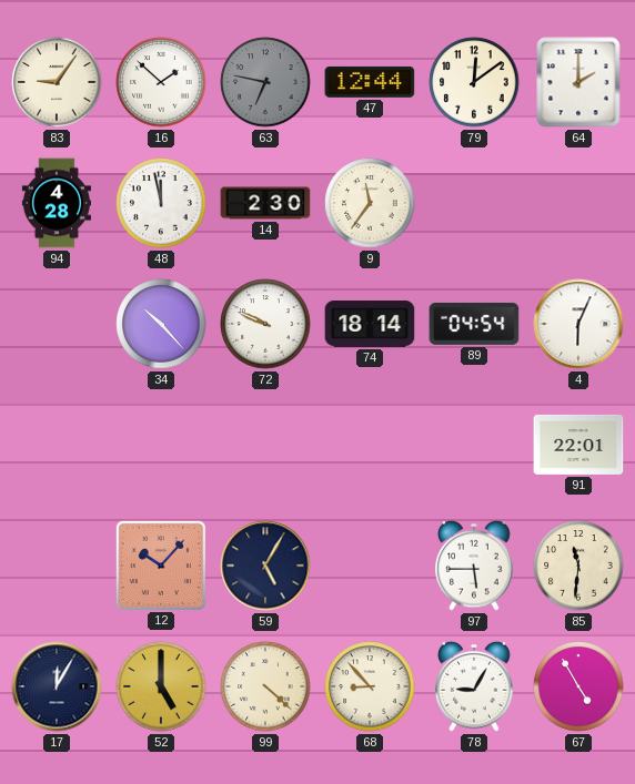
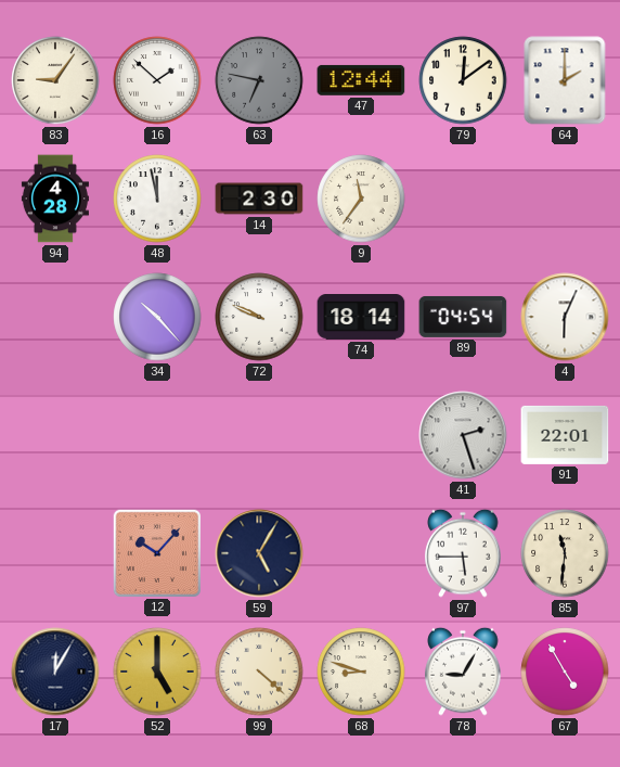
41: none -> 2:27
68: 8:53 -> 8:48
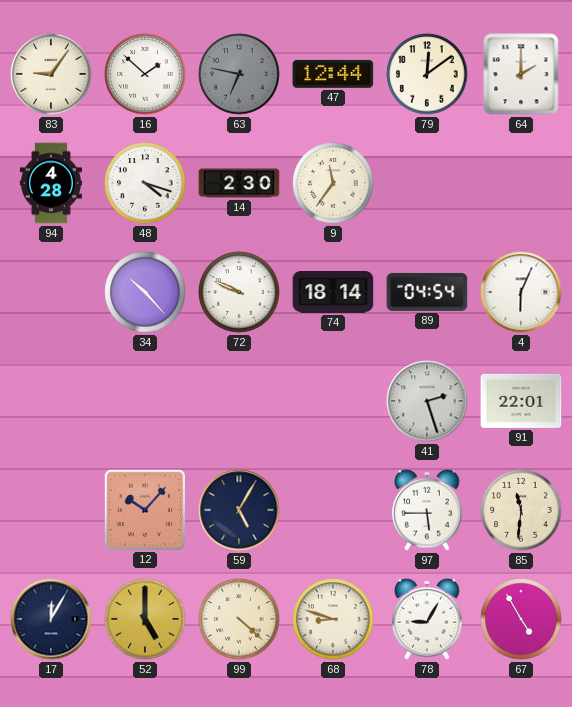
48: 11:58 -> 4:18
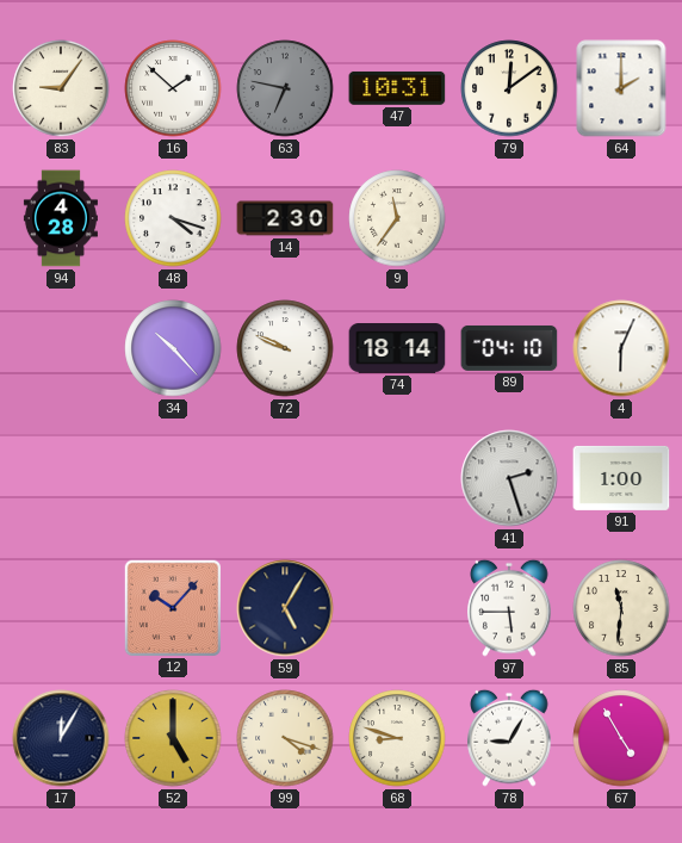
47: 12:44 -> 10:31
89: 04:54 -> 04:10
91: 22:01 -> 1:00
99: 4:22 -> 4:18
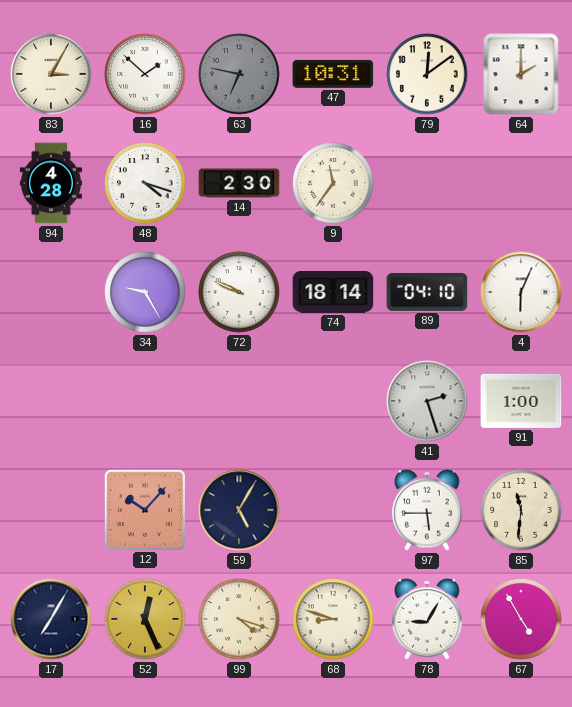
83: 9:06 -> 3:05
34: 10:23 -> 9:25
17: 12:05 -> 7:05
52: 5:00 -> 12:26
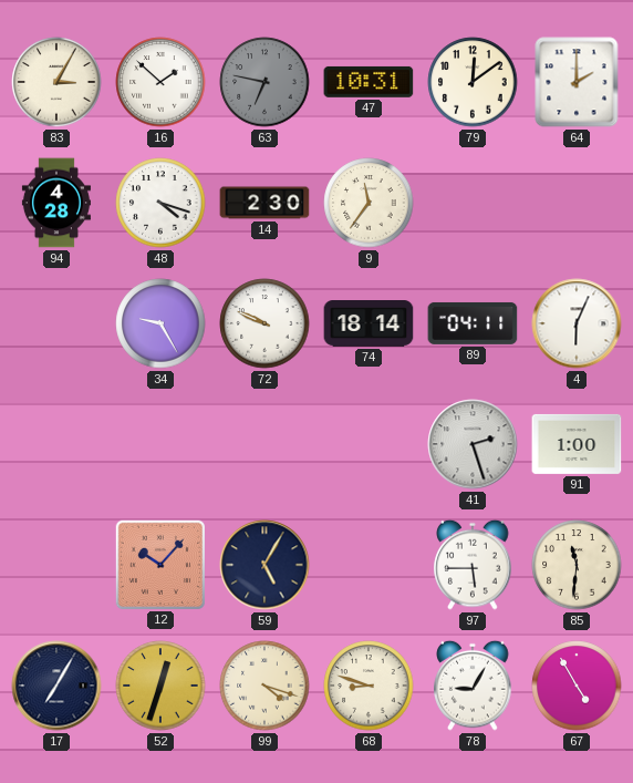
89: 04:10 -> 04:11
52: 12:26 -> 12:33
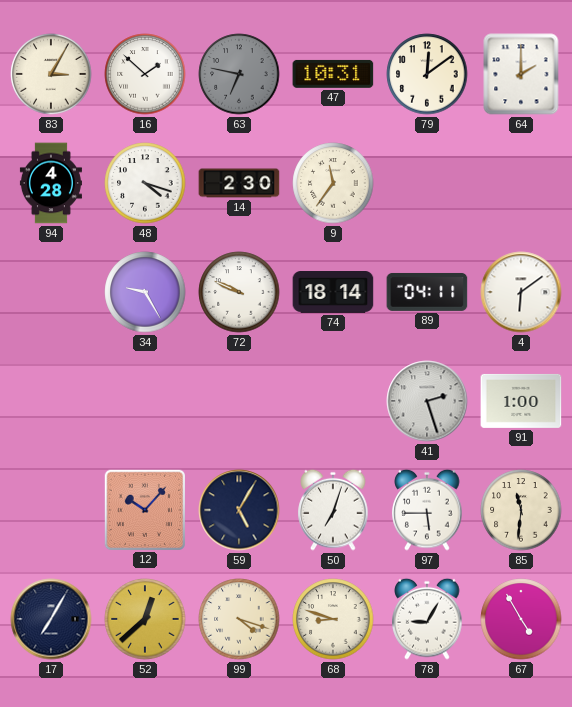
4: 6:04 -> 6:09
50: none -> 7:03
52: 12:33 -> 12:38
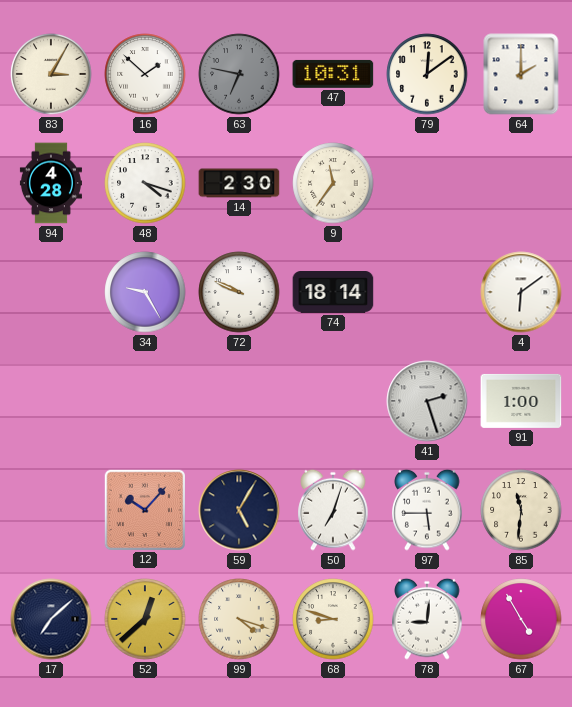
89: 04:11 -> none
17: 7:05 -> 7:08
78: 9:05 -> 9:01
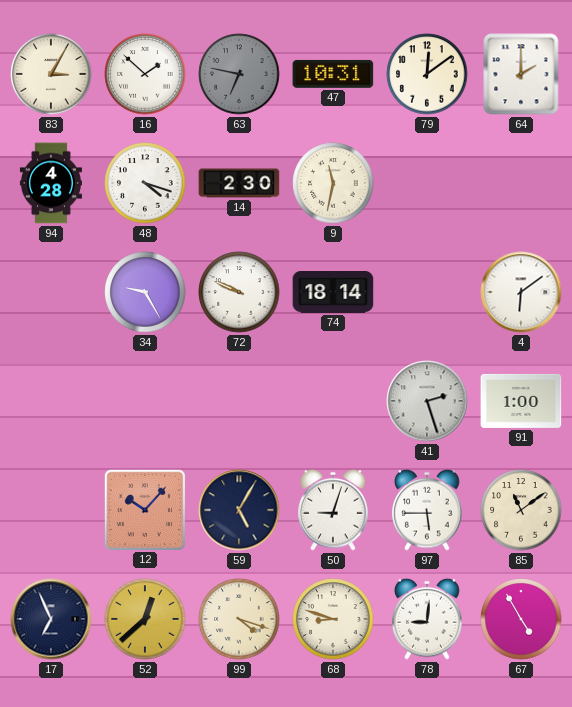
9: 11:36 -> 11:32
50: 7:03 -> 9:03
85: 11:31 -> 11:09
17: 7:08 -> 6:56
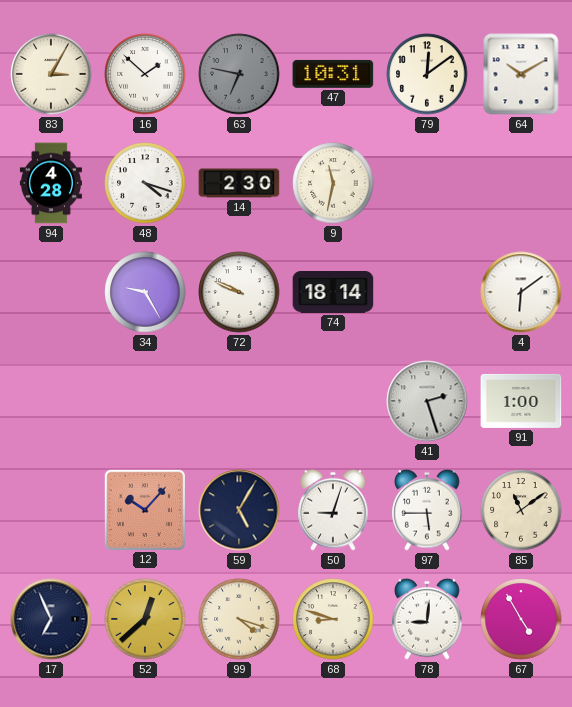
64: 2:00 -> 10:10
